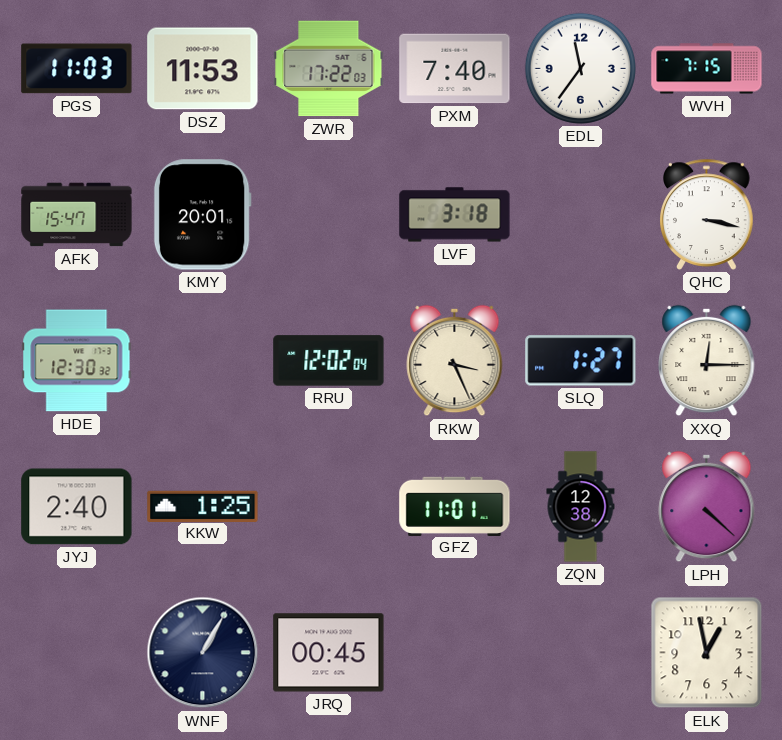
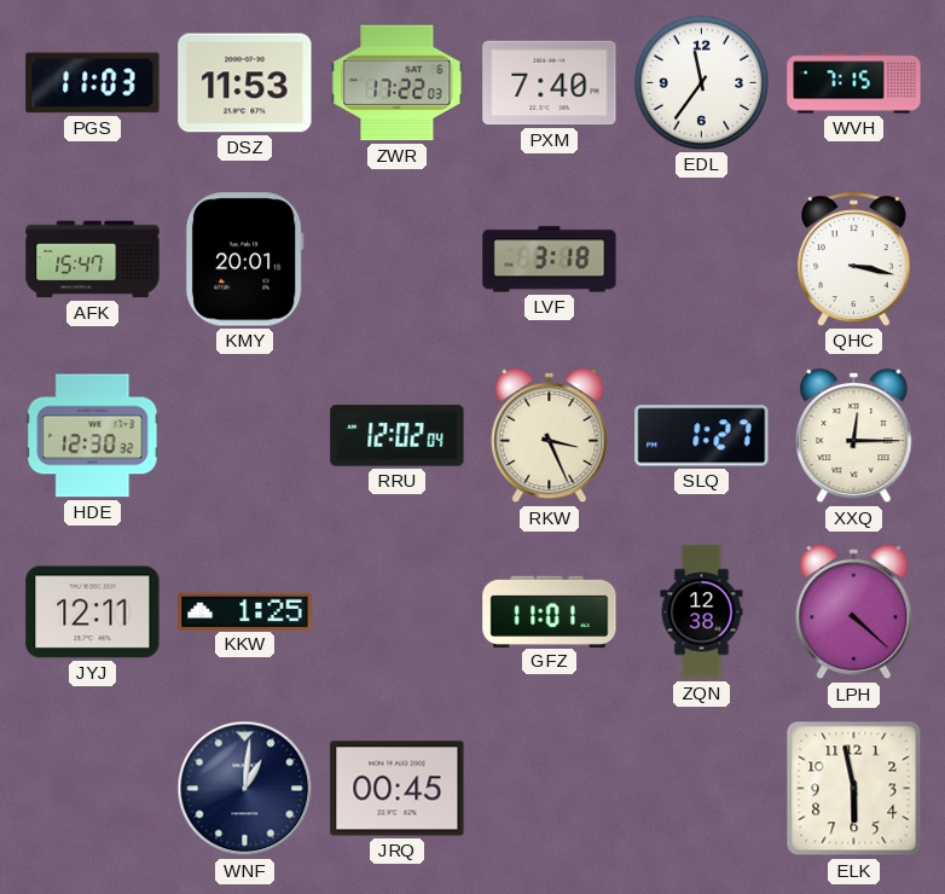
JYJ: 2:40 -> 12:11
WNF: 1:05 -> 1:01
ELK: 12:58 -> 5:58
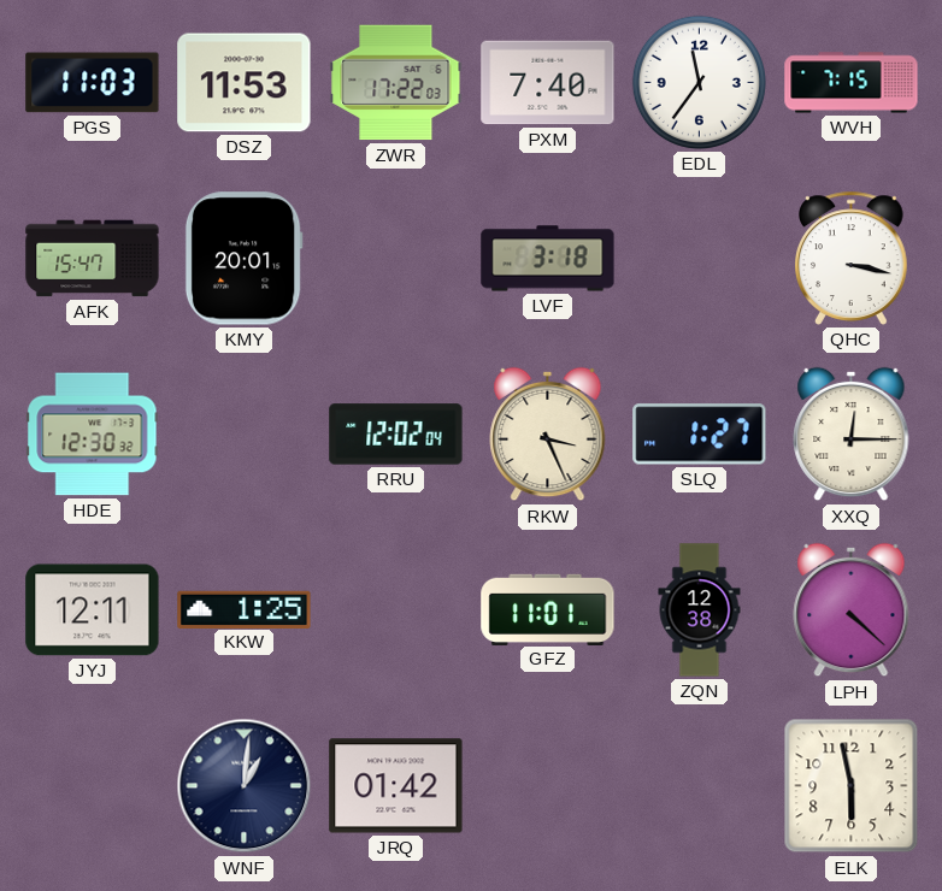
JRQ: 00:45 -> 01:42
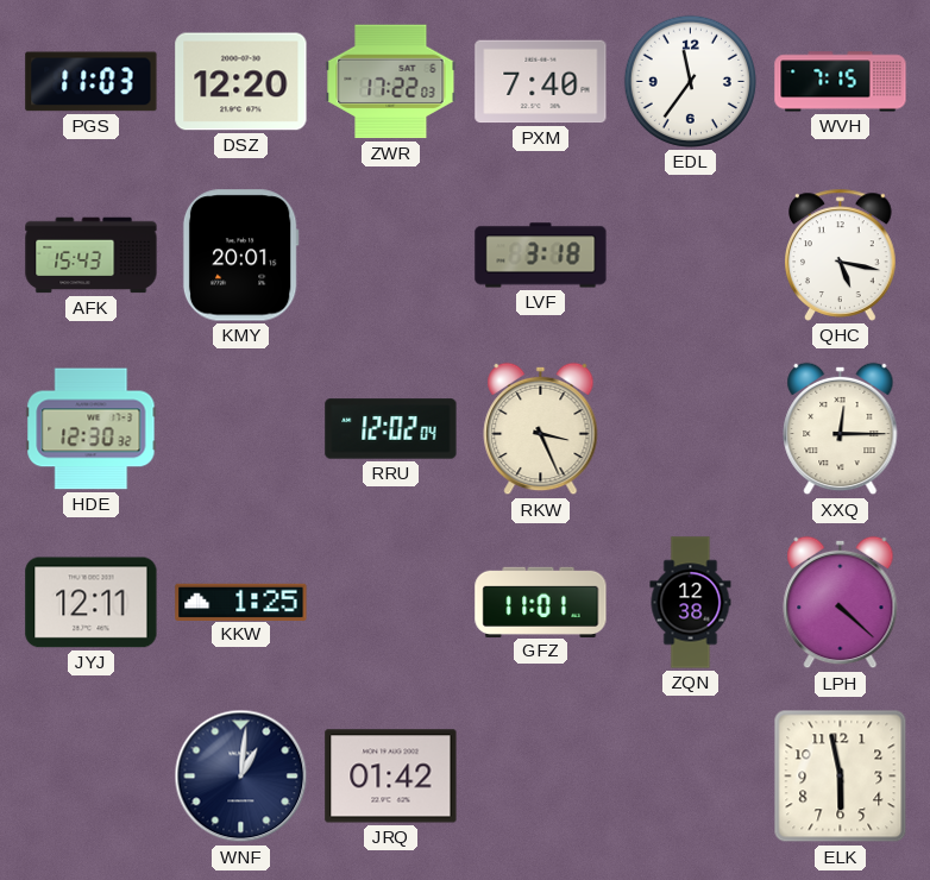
DSZ: 11:53 -> 12:20
AFK: 15:47 -> 15:43
QHC: 3:17 -> 5:17
SLQ: 1:27 -> none
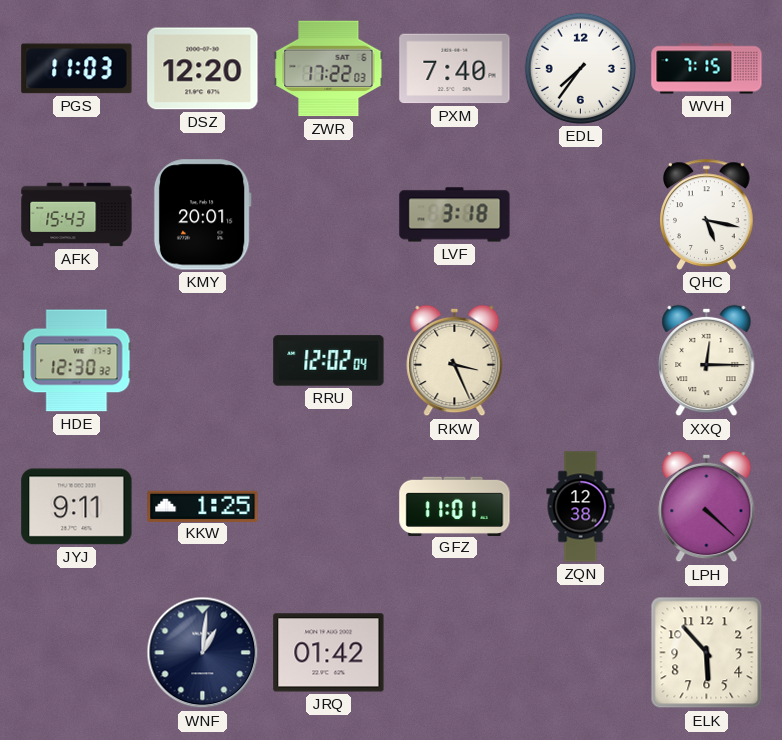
EDL: 11:36 -> 7:36
JYJ: 12:11 -> 9:11
ELK: 5:58 -> 5:53
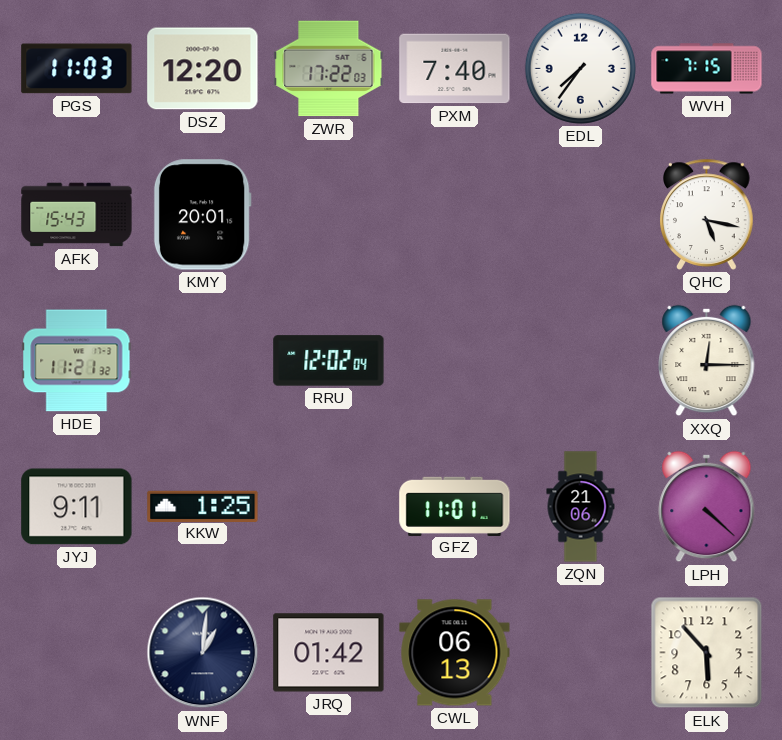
LVF: 3:18 -> none
HDE: 12:30 -> 11:21
RKW: 3:26 -> none
ZQN: 12:38 -> 21:06
CWL: none -> 06:13
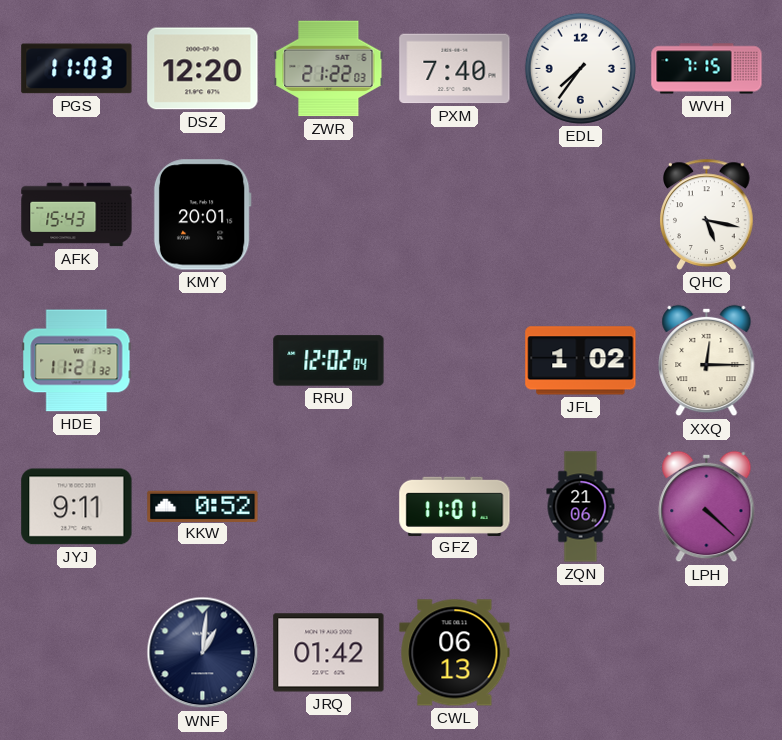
ZWR: 17:22 -> 21:22
JFL: none -> 1:02
KKW: 1:25 -> 0:52
ELK: 5:53 -> none
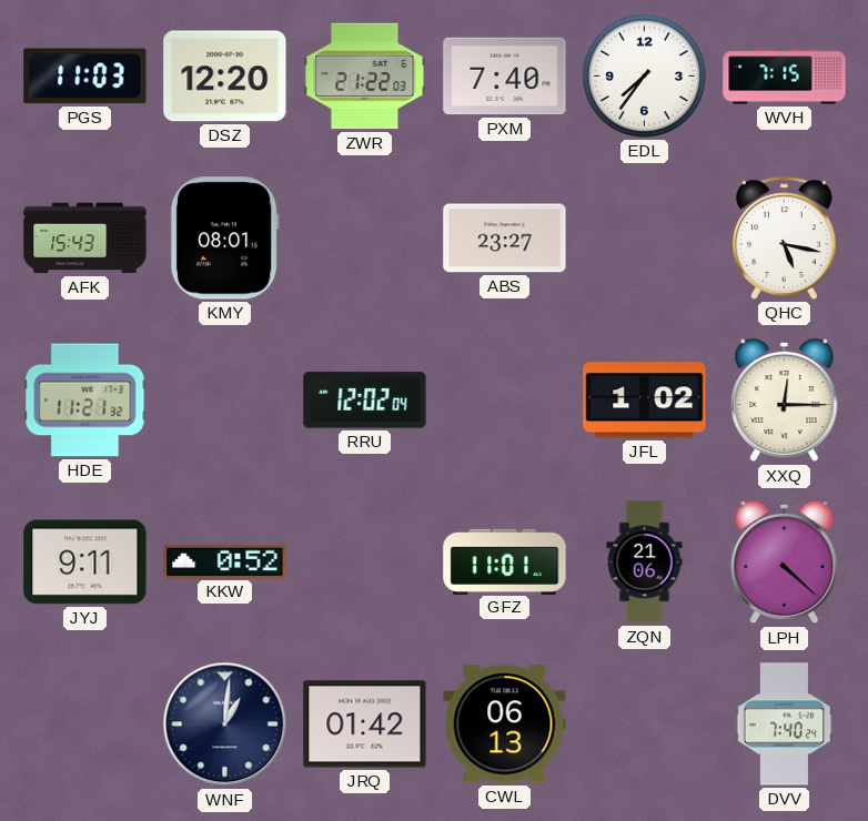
KMY: 20:01 -> 08:01
ABS: none -> 23:27
DVV: none -> 7:40
